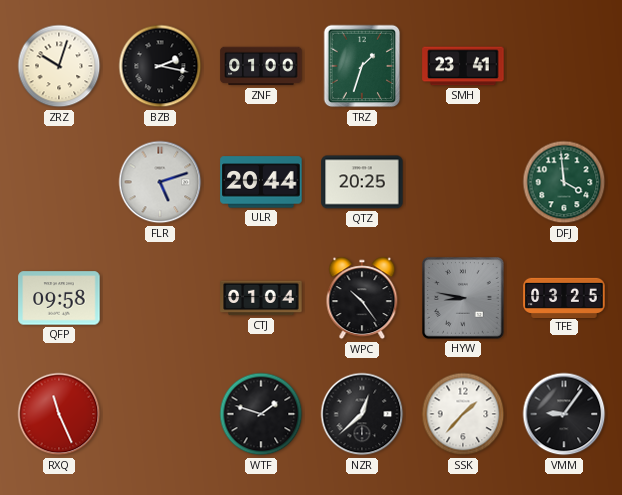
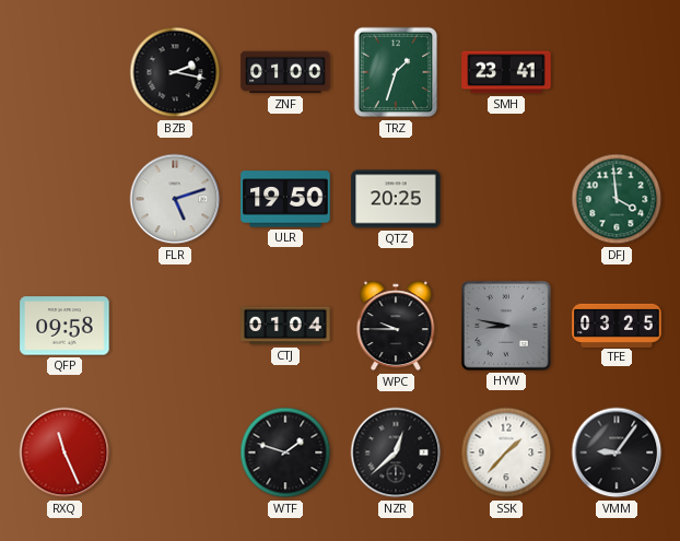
ZRZ: 10:03 -> none
ULR: 20:44 -> 19:50
WPC: 10:24 -> 9:45
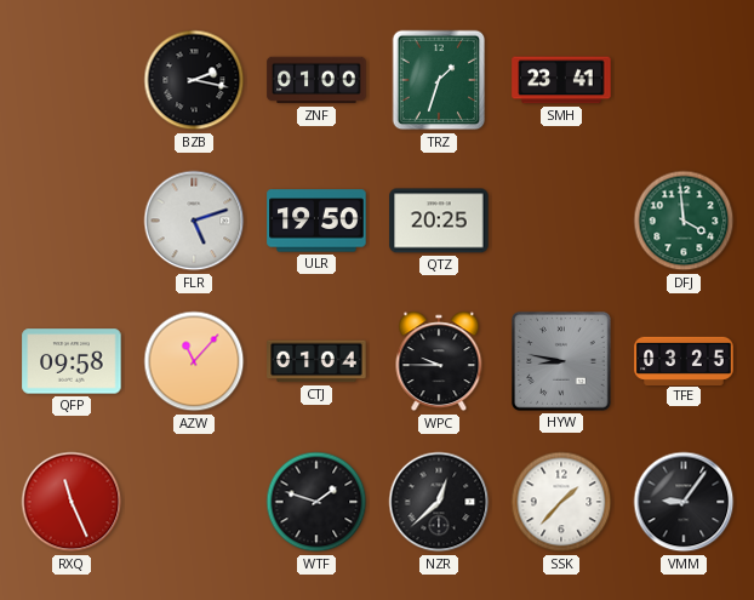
AZW: none -> 11:07
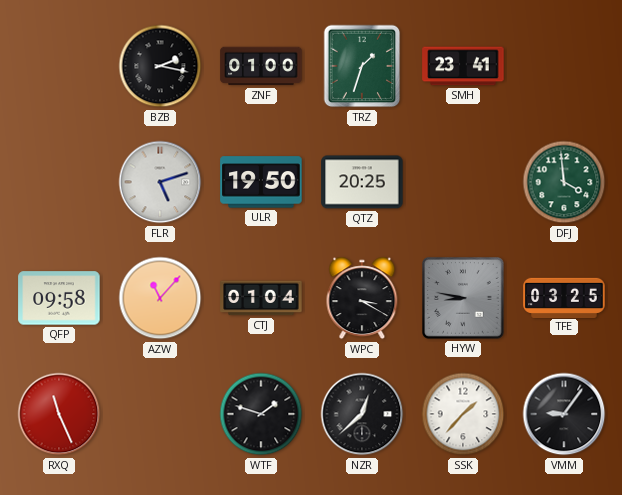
WPC: 9:45 -> 3:20
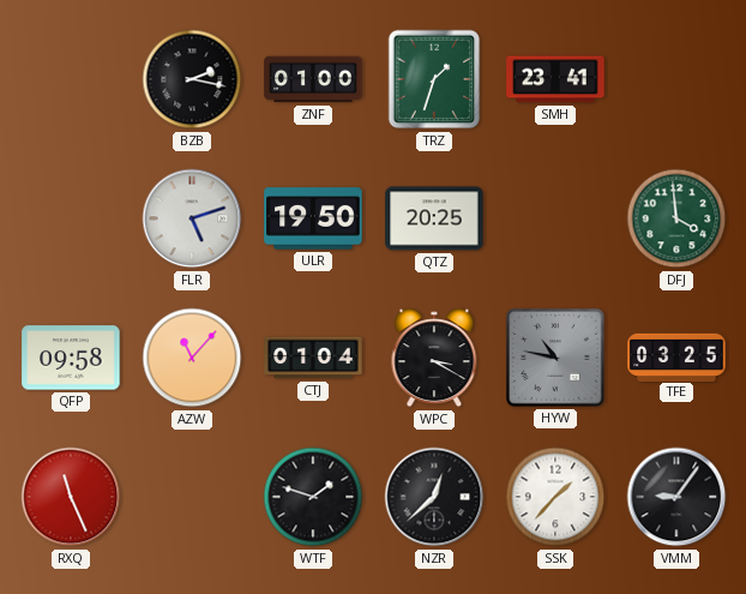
HYW: 8:47 -> 10:47
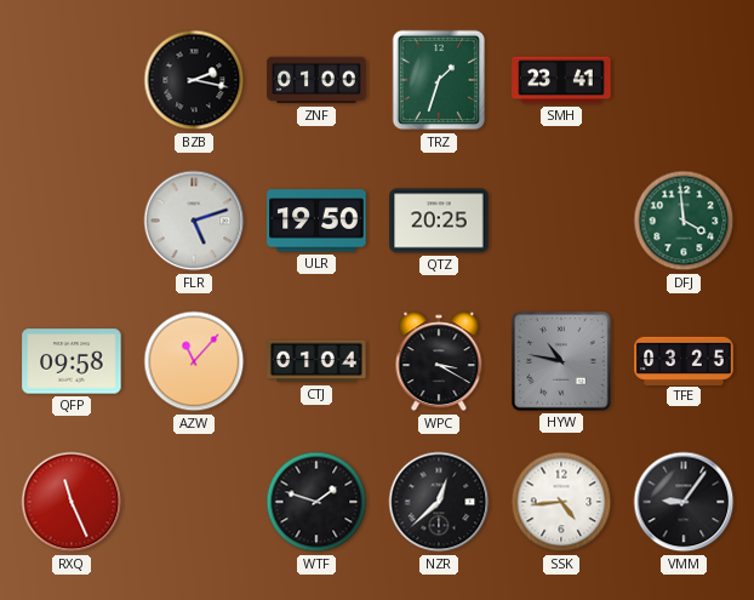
SSK: 1:37 -> 4:44
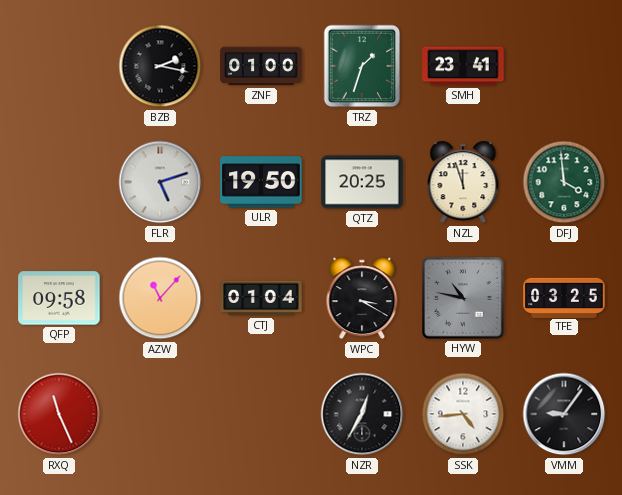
NZL: none -> 11:57
WTF: 1:48 -> none
NZR: 12:38 -> 12:35
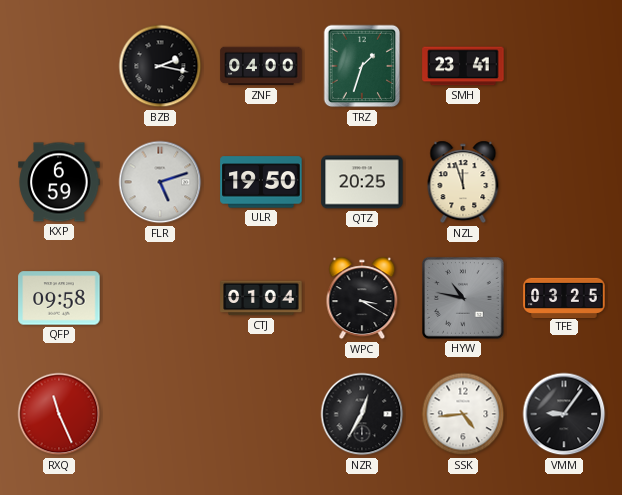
ZNF: 01:00 -> 04:00
KXP: none -> 6:59
DFJ: 3:59 -> none
AZW: 11:07 -> none
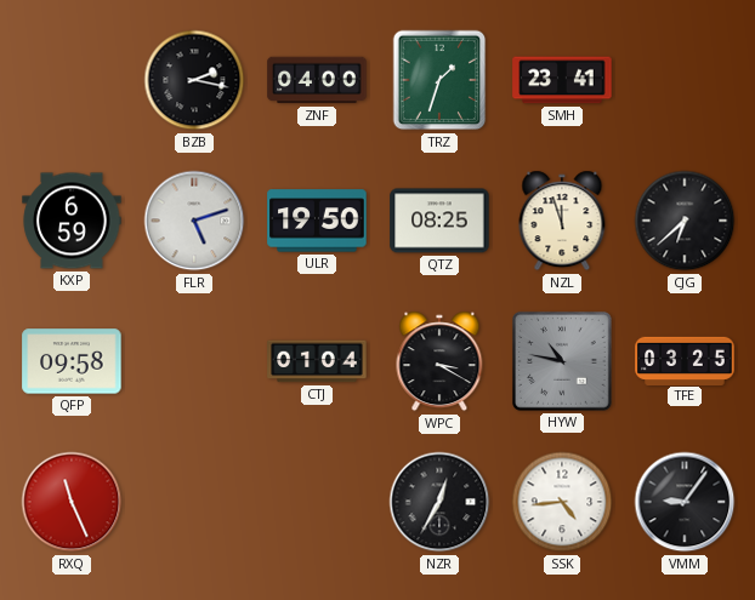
QTZ: 20:25 -> 08:25
CJG: none -> 6:38
